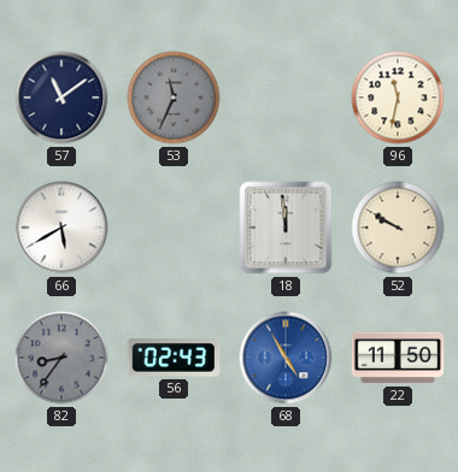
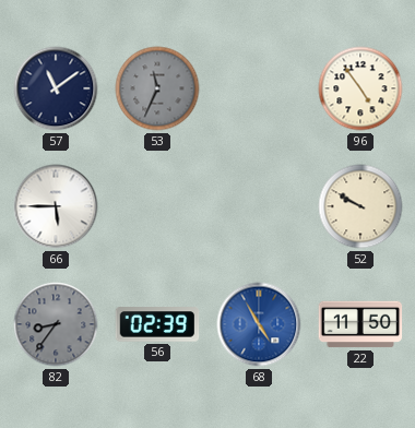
96: 11:32 -> 4:54
66: 5:40 -> 5:45
18: 11:59 -> none
56: 02:43 -> 02:39
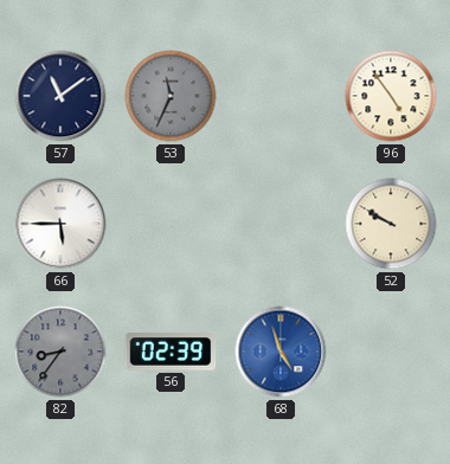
68: 4:55 -> 4:57
22: 11:50 -> none
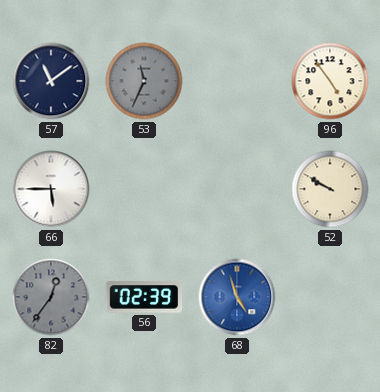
82: 8:36 -> 12:36
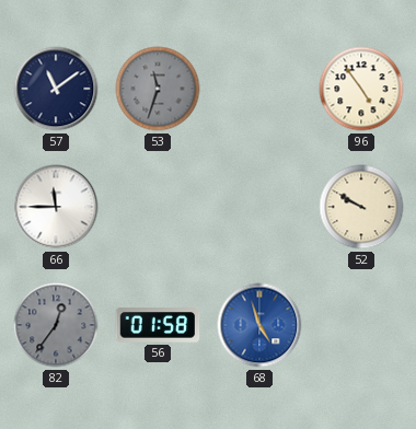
53: 11:34 -> 11:33
66: 5:45 -> 11:45
56: 02:39 -> 01:58
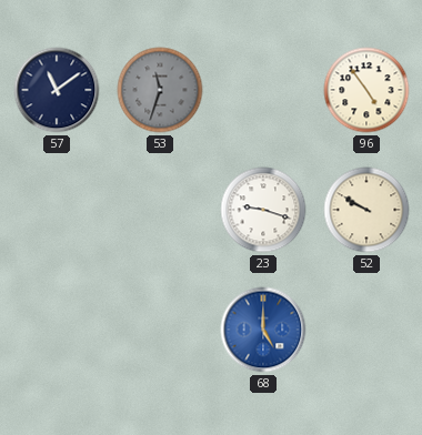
66: 11:45 -> none
23: none -> 9:18
82: 12:36 -> none
56: 01:58 -> none
68: 4:57 -> 5:00
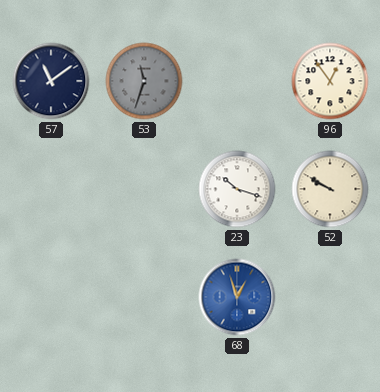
96: 4:54 -> 12:54
23: 9:18 -> 10:18
68: 5:00 -> 12:57
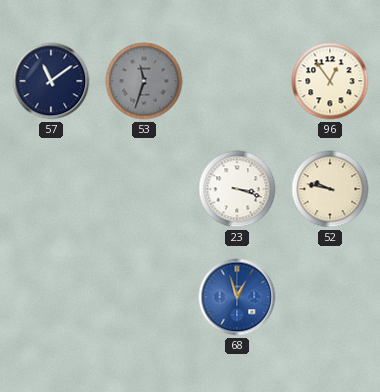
23: 10:18 -> 3:18
52: 9:50 -> 9:47
